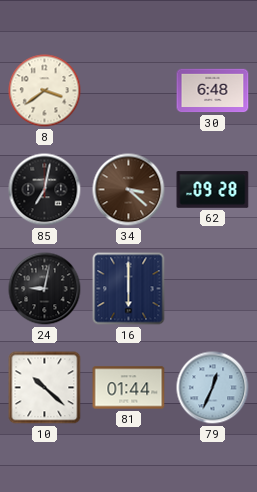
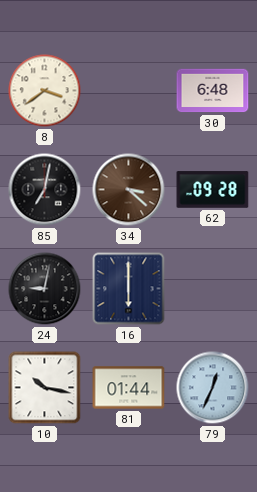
10: 10:22 -> 10:17
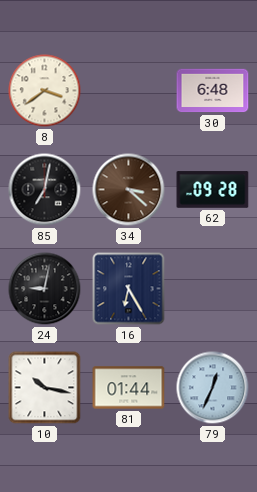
16: 6:00 -> 6:25
